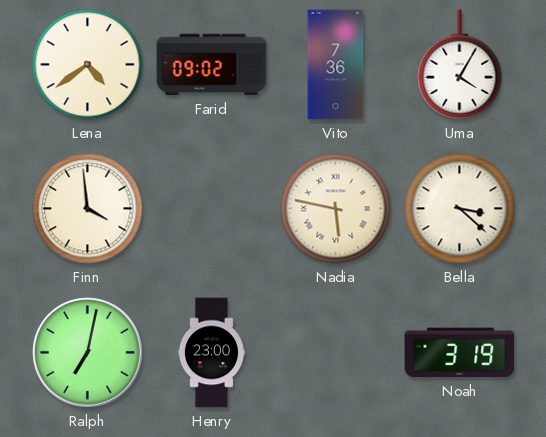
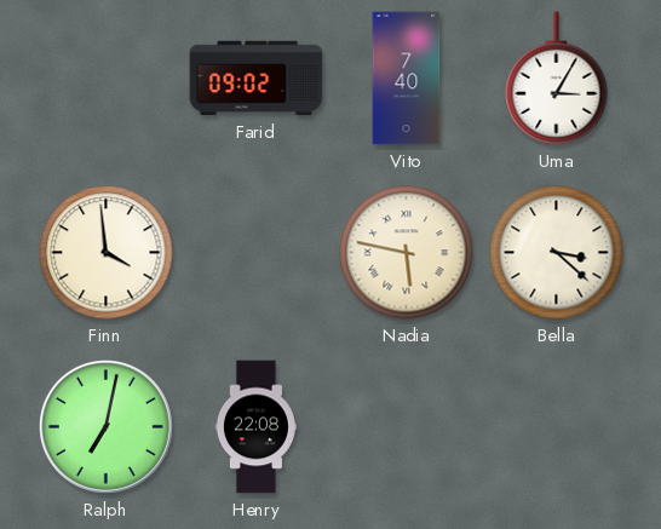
Lena: 4:39 -> none
Vito: 7:36 -> 7:40
Uma: 4:05 -> 3:05
Henry: 23:00 -> 22:08
Noah: 3:19 -> none
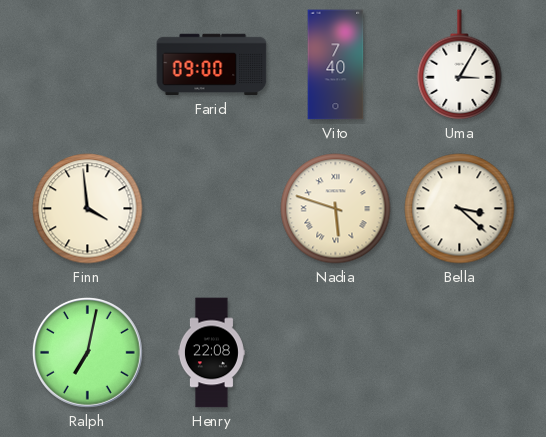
Farid: 09:02 -> 09:00
Nadia: 5:47 -> 5:48
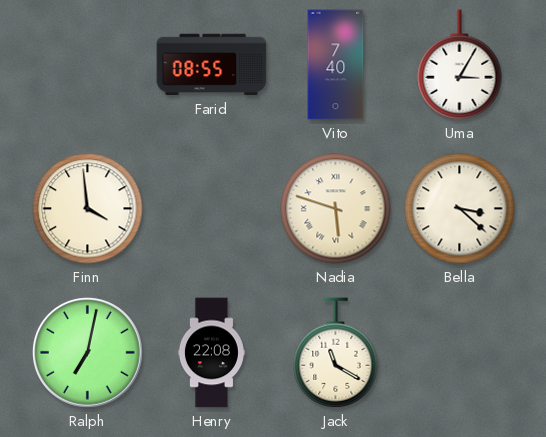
Farid: 09:00 -> 08:55
Jack: none -> 11:20
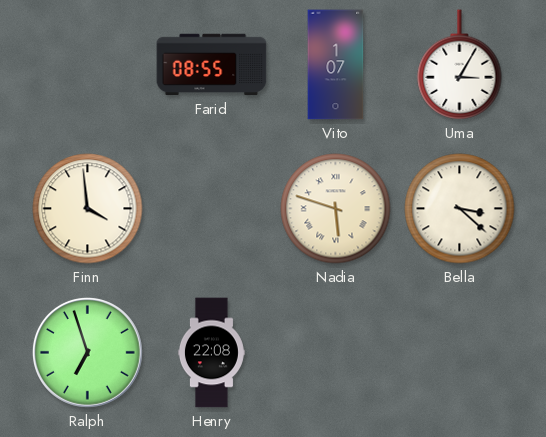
Vito: 7:40 -> 1:07
Ralph: 7:02 -> 6:57
Jack: 11:20 -> none
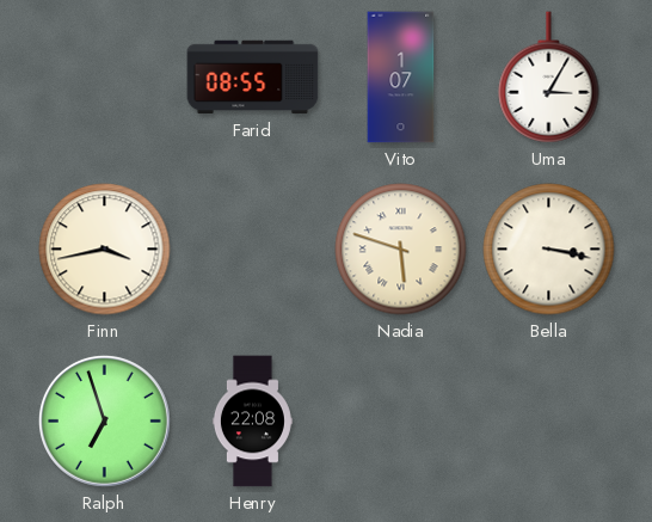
Finn: 3:59 -> 3:43
Bella: 3:22 -> 3:17
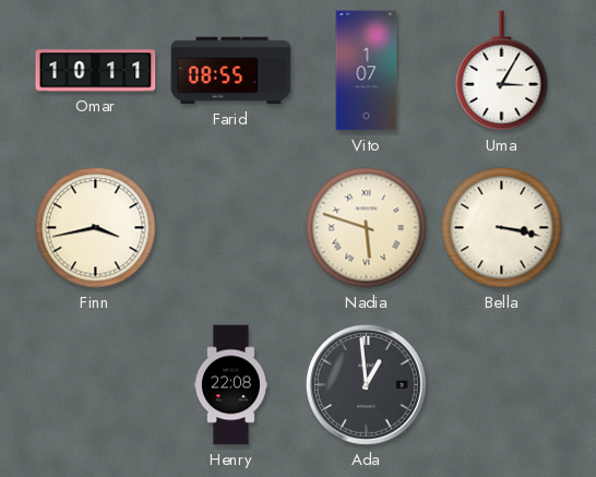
Omar: none -> 10:11
Ralph: 6:57 -> none
Ada: none -> 12:59
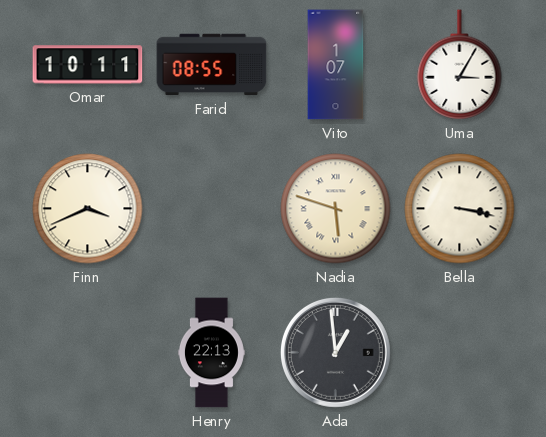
Finn: 3:43 -> 3:41
Henry: 22:08 -> 22:13
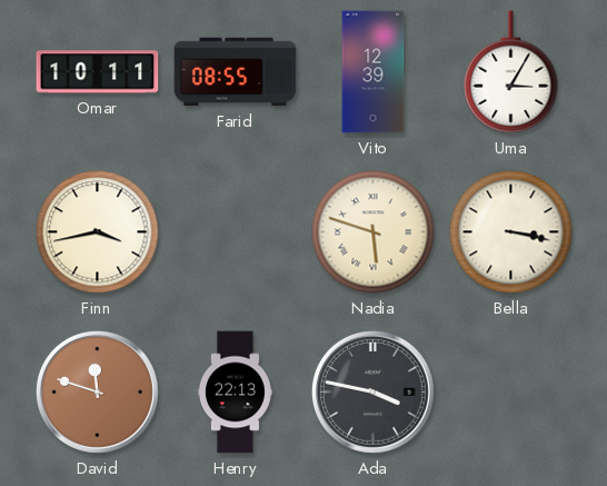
Vito: 1:07 -> 12:39
Finn: 3:41 -> 3:43
David: none -> 11:48
Ada: 12:59 -> 3:47
